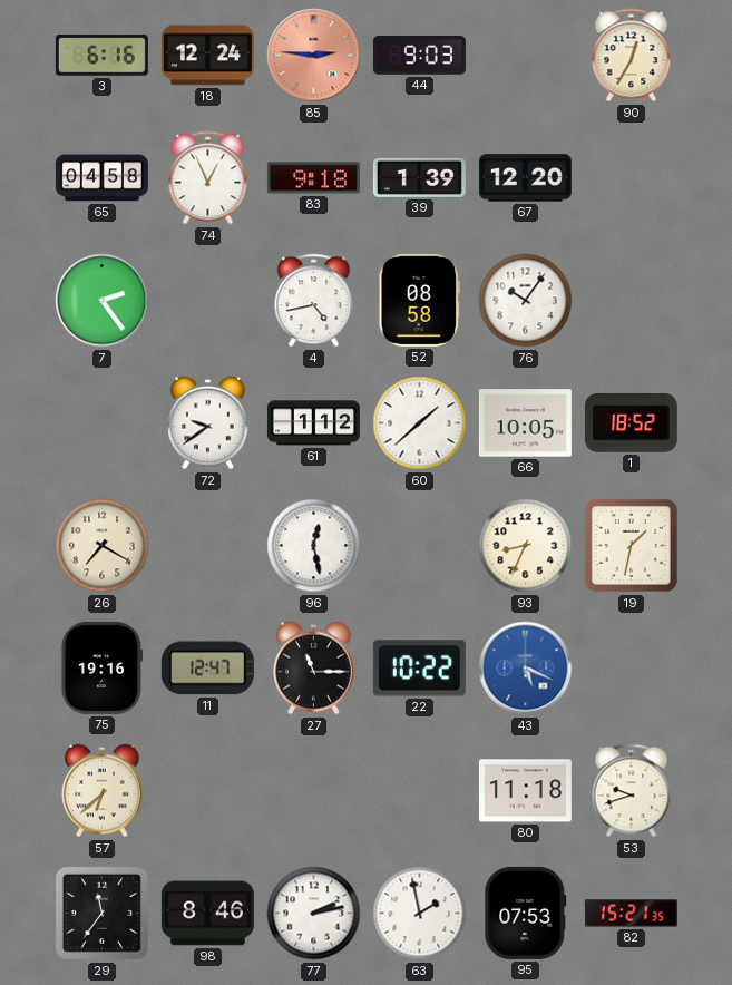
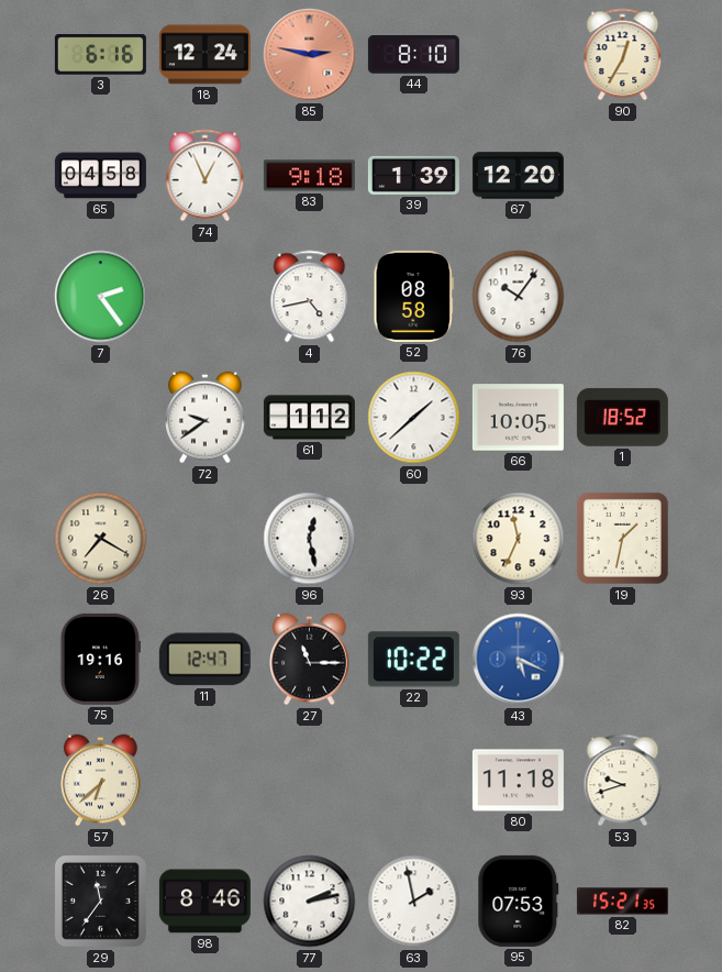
85: 2:46 -> 2:47
44: 9:03 -> 8:10
93: 8:34 -> 11:34
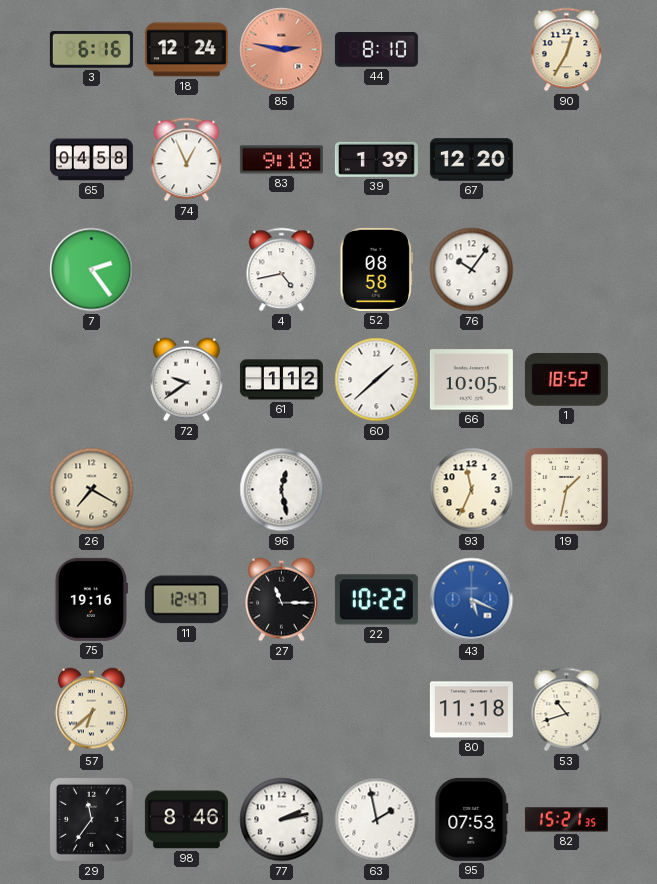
53: 9:42 -> 10:42
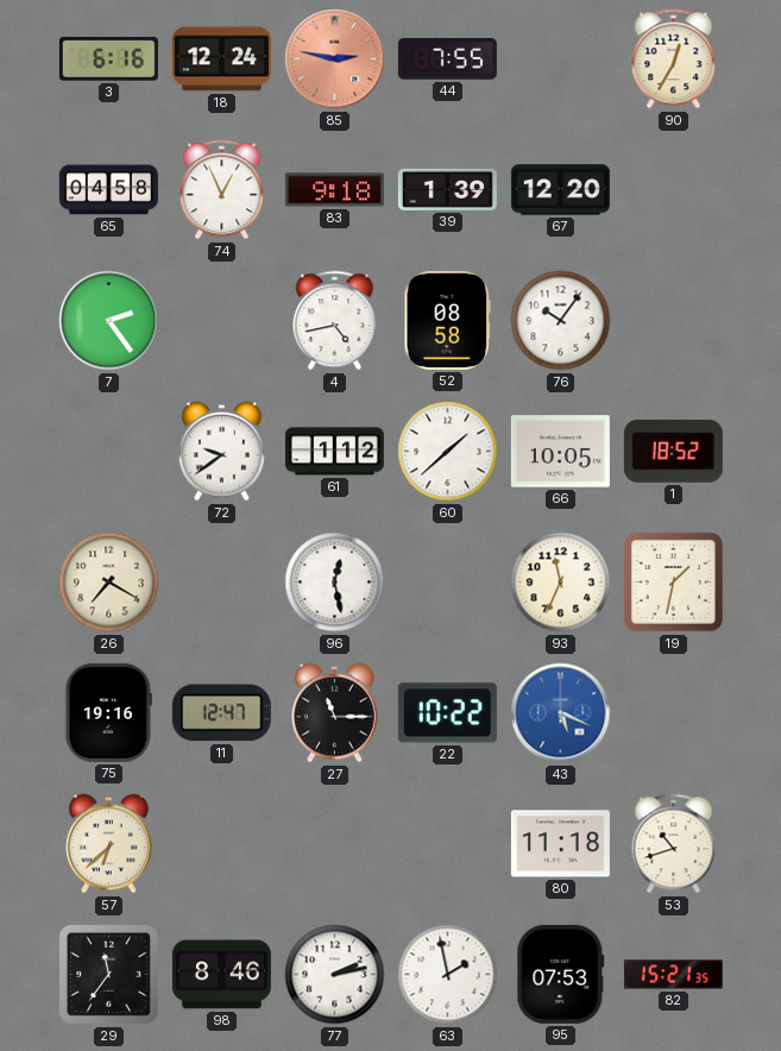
44: 8:10 -> 7:55
